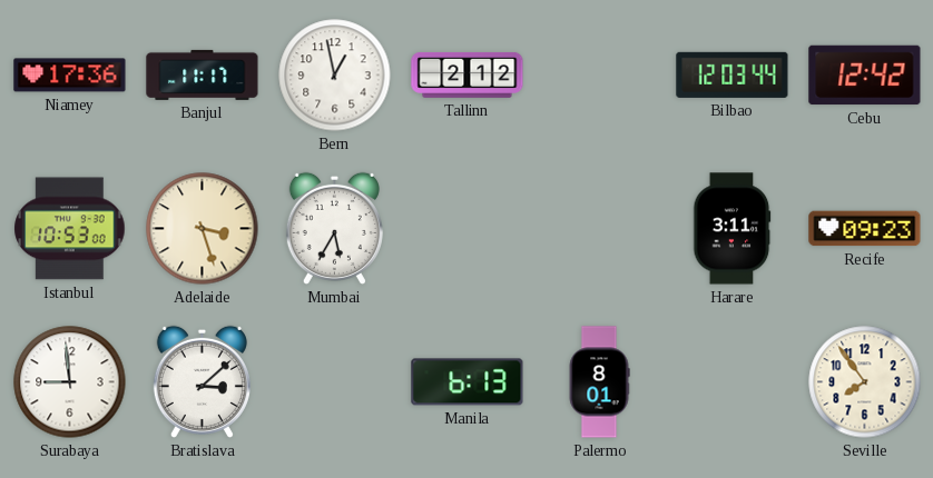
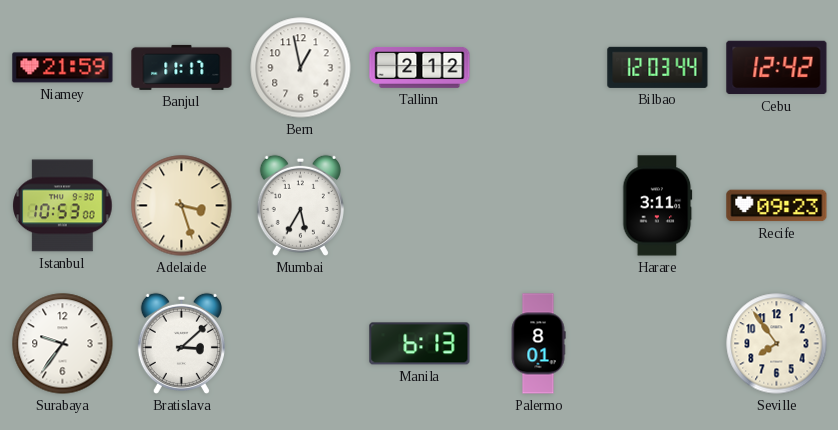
Niamey: 17:36 -> 21:59
Surabaya: 8:59 -> 9:36
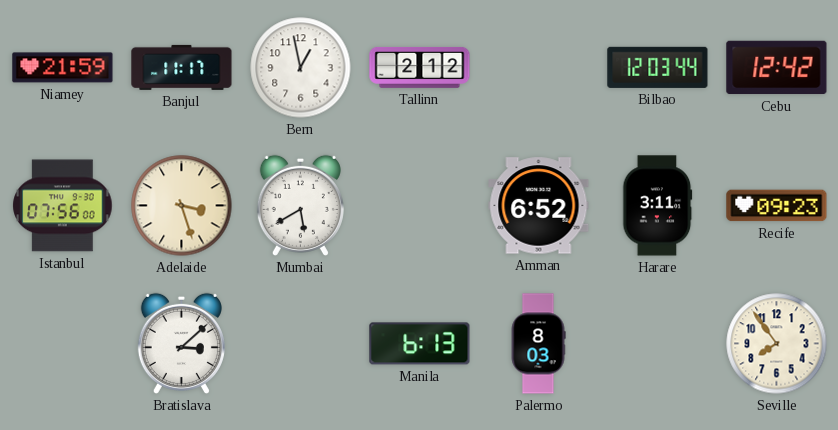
Istanbul: 10:53 -> 07:56
Mumbai: 5:35 -> 5:40
Amman: none -> 6:52
Surabaya: 9:36 -> none
Palermo: 8:01 -> 8:03
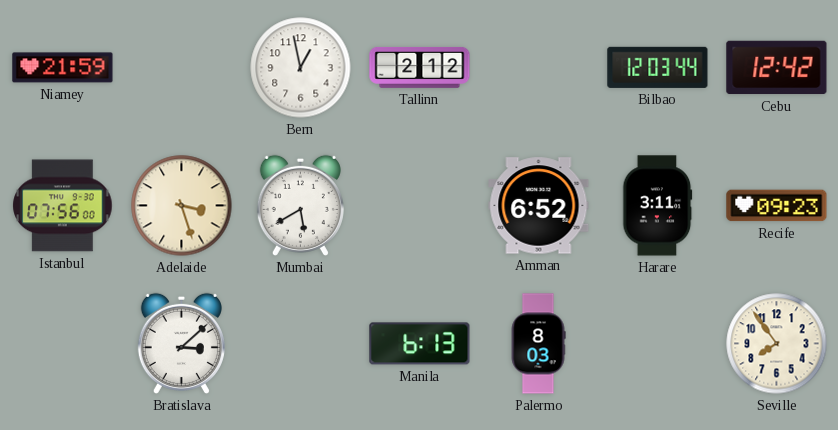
Banjul: 11:17 -> none
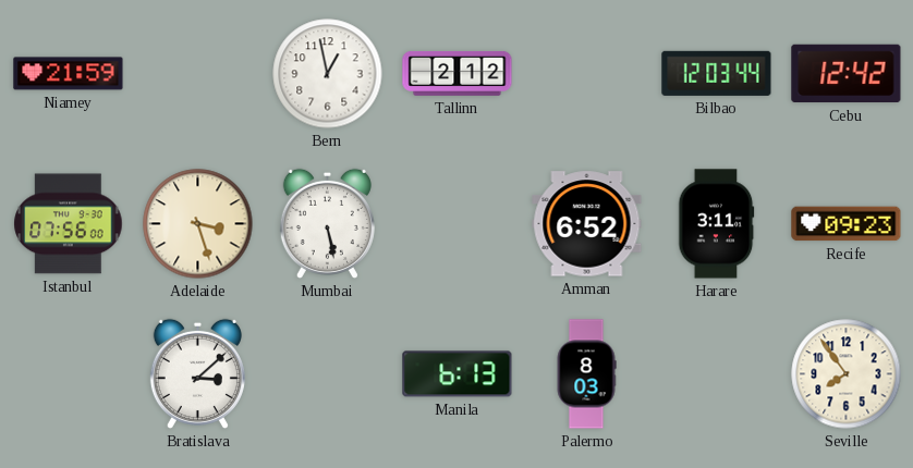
Mumbai: 5:40 -> 5:28
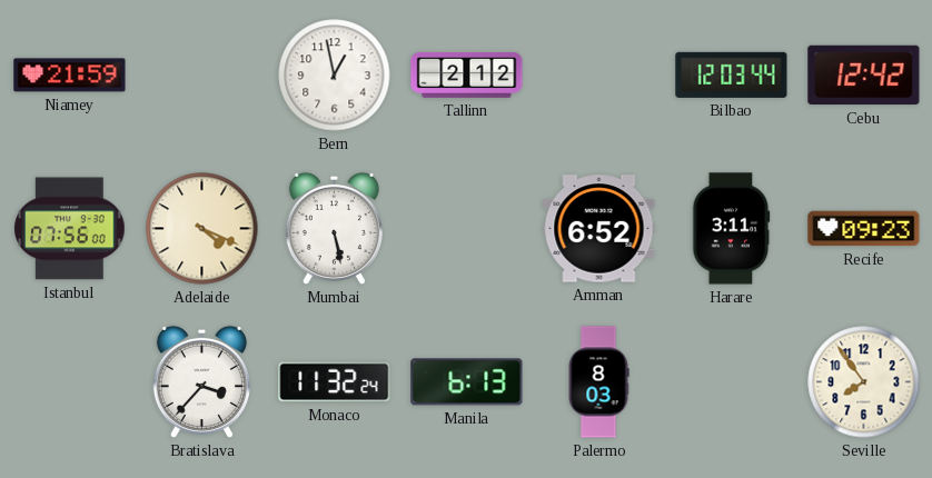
Adelaide: 3:27 -> 4:19
Bratislava: 3:08 -> 3:37
Monaco: none -> 11:32
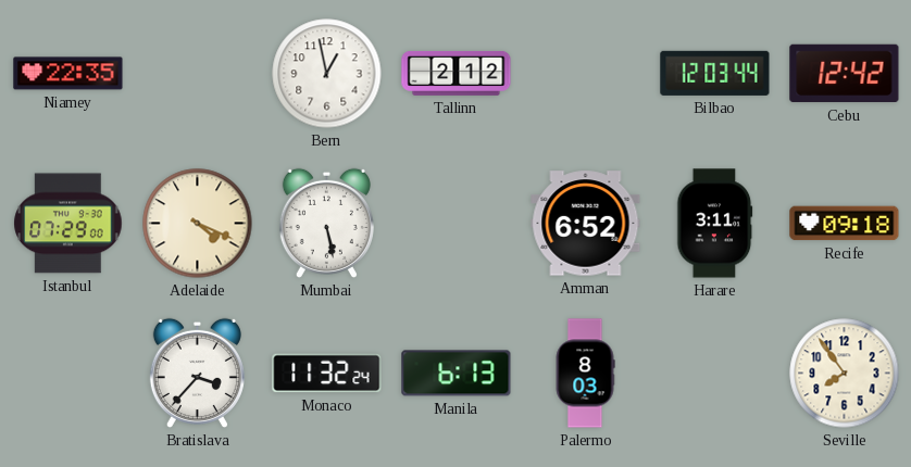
Niamey: 21:59 -> 22:35
Istanbul: 07:56 -> 07:29
Recife: 09:23 -> 09:18
